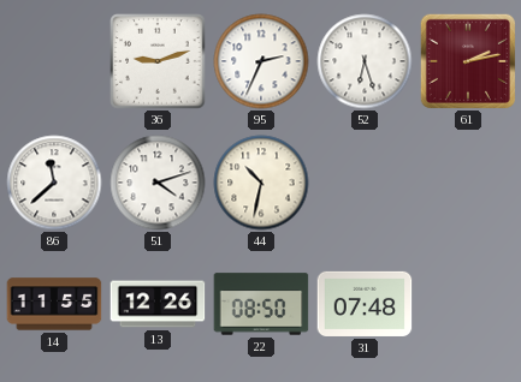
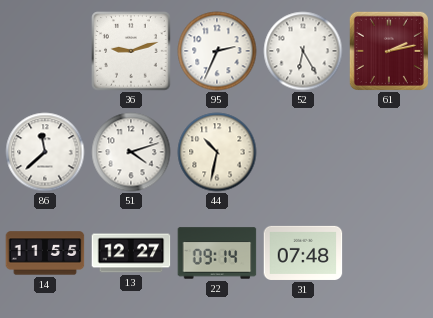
52: 6:27 -> 6:25
13: 12:26 -> 12:27
22: 08:50 -> 09:14
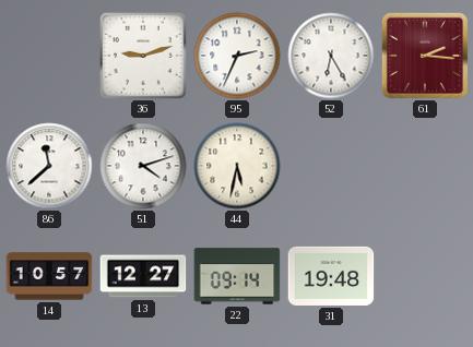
61: 2:13 -> 2:16
44: 10:32 -> 5:32
14: 11:55 -> 10:57
31: 07:48 -> 19:48
